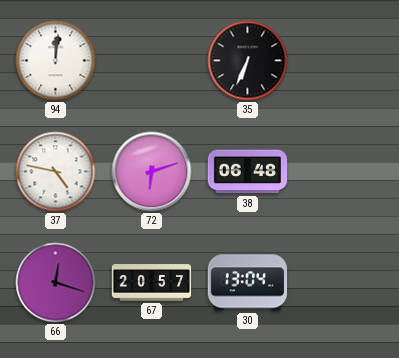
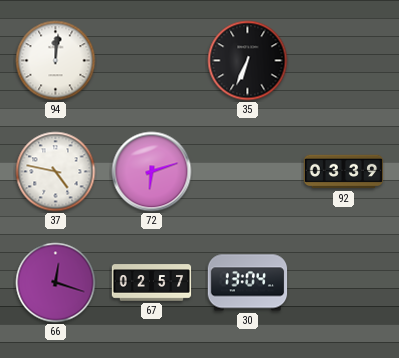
38: 06:48 -> none
92: none -> 03:39
67: 20:57 -> 02:57
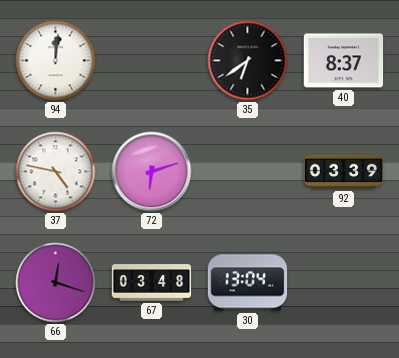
35: 6:34 -> 6:39
40: none -> 8:37
67: 02:57 -> 03:48
